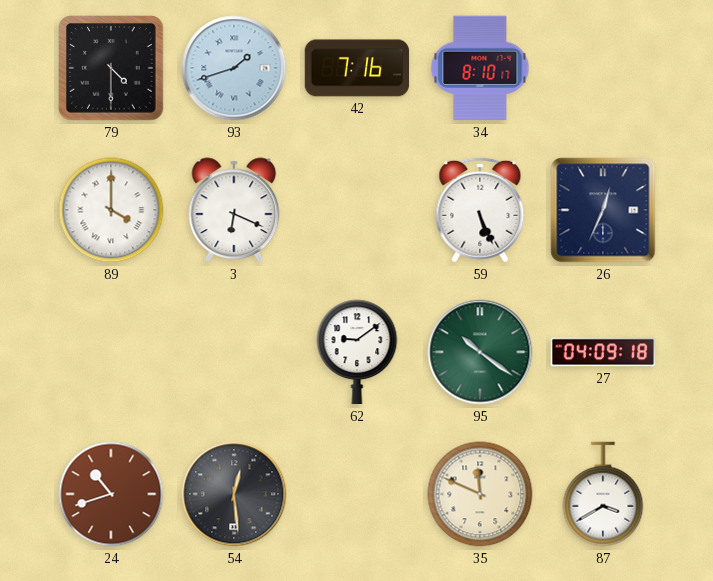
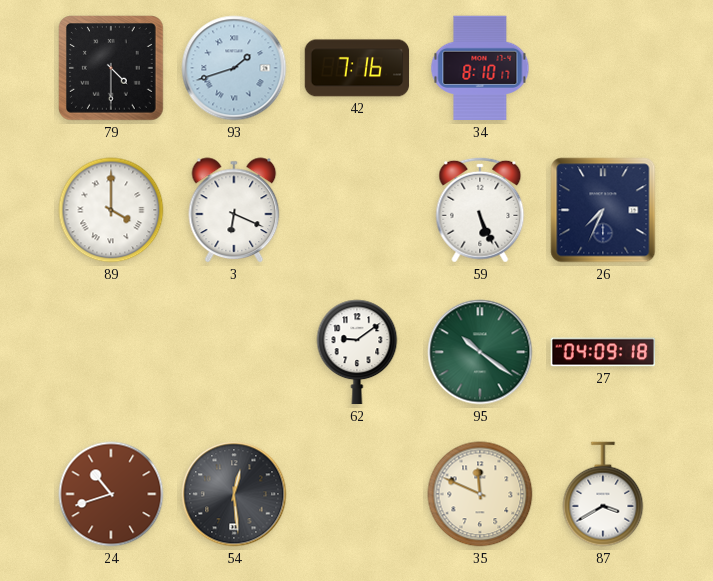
26: 12:34 -> 7:34
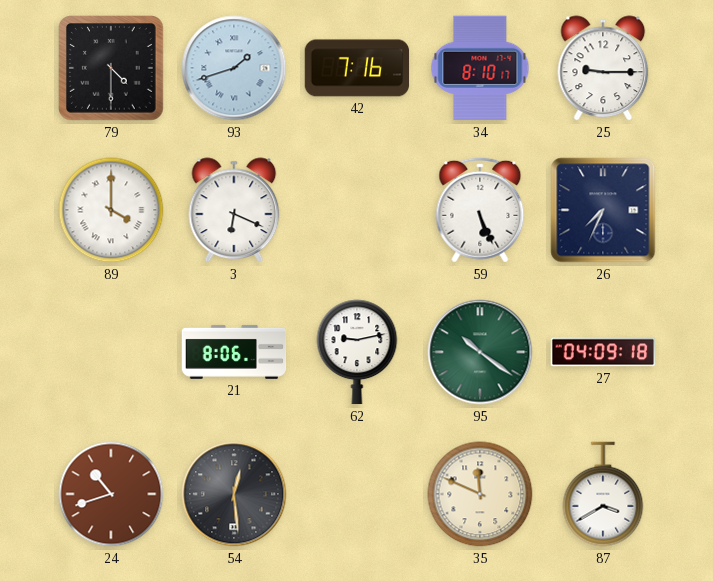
25: none -> 9:15
21: none -> 8:06
62: 9:09 -> 9:13
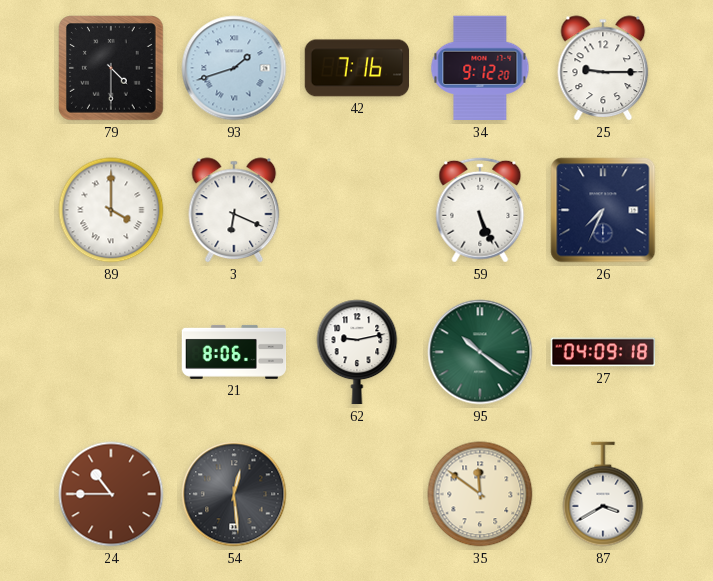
34: 8:10 -> 9:12
24: 10:42 -> 10:45
35: 11:49 -> 11:51
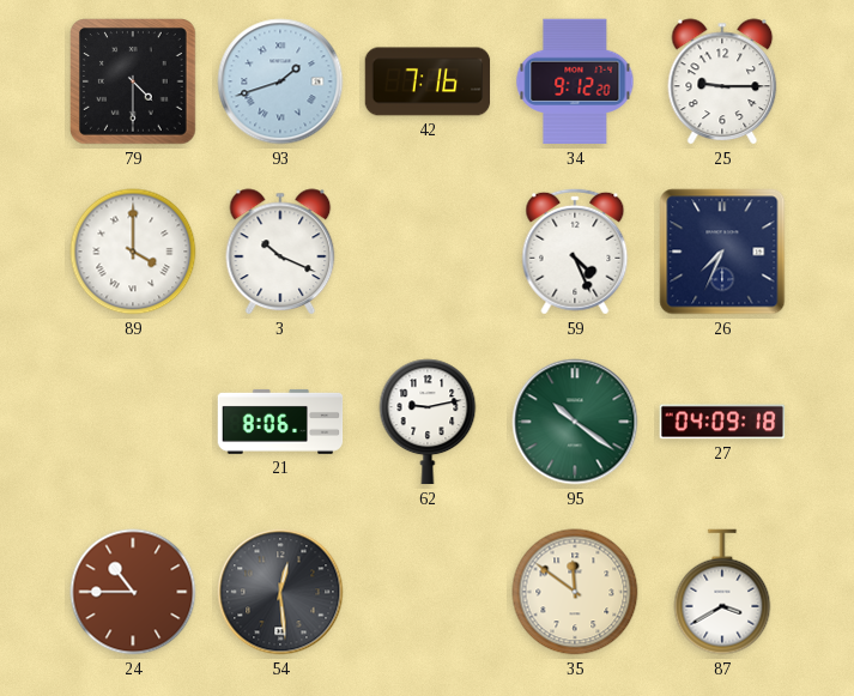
3: 6:19 -> 10:19
59: 5:26 -> 4:26
